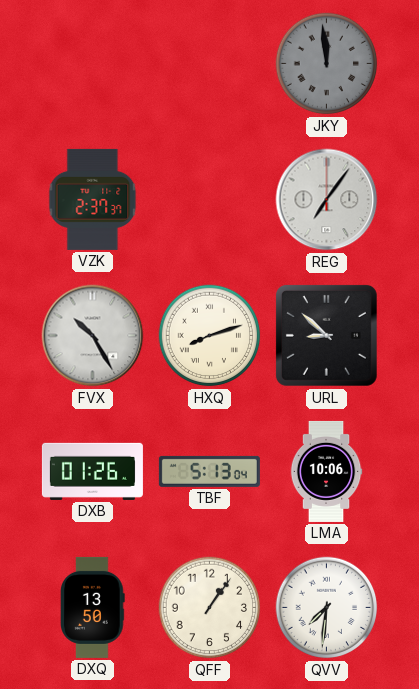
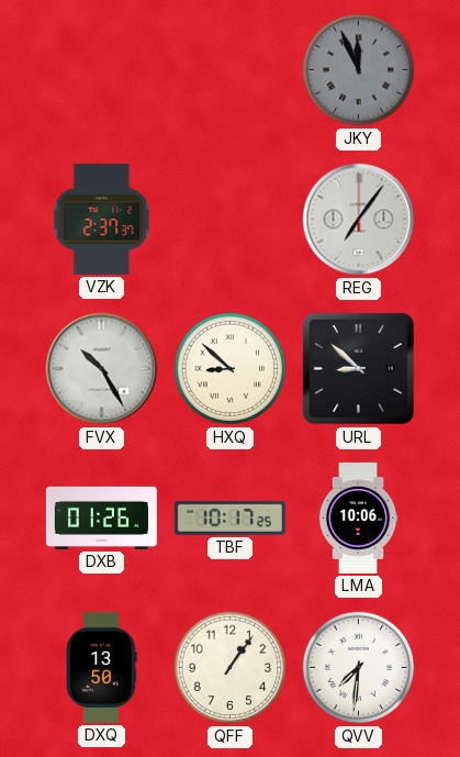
JKY: 11:59 -> 11:56
HXQ: 8:12 -> 8:52
TBF: 5:13 -> 10:17
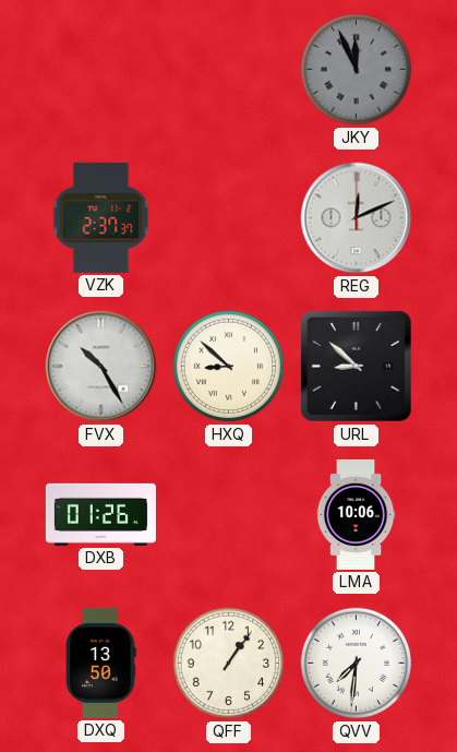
REG: 7:06 -> 12:11
TBF: 10:17 -> none
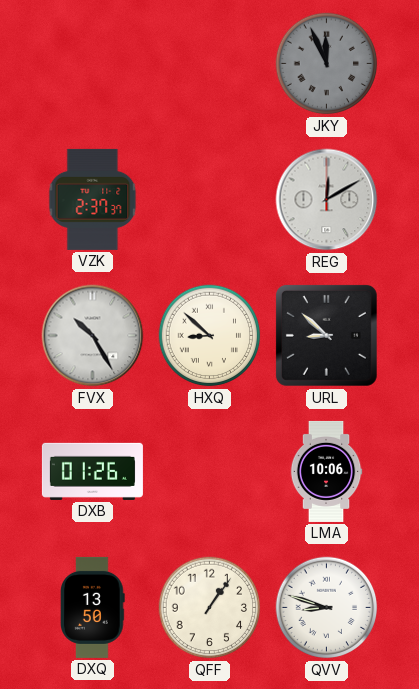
REG: 12:11 -> 12:10
QVV: 7:31 -> 8:48
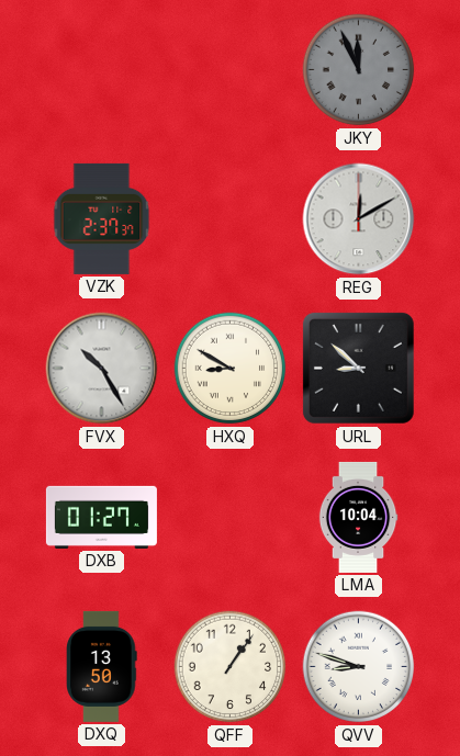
HXQ: 8:52 -> 8:50
DXB: 01:26 -> 01:27
LMA: 10:06 -> 10:04
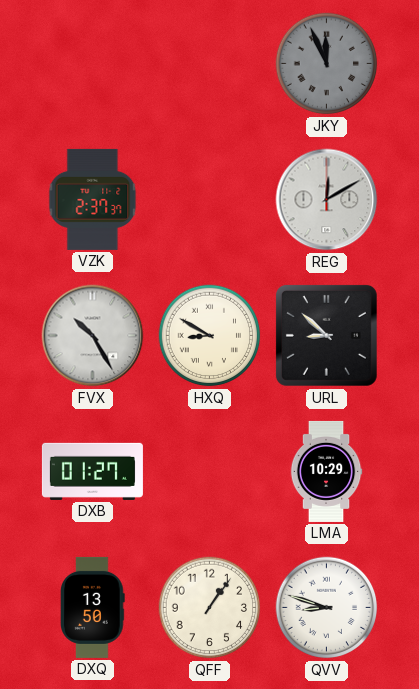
LMA: 10:04 -> 10:29
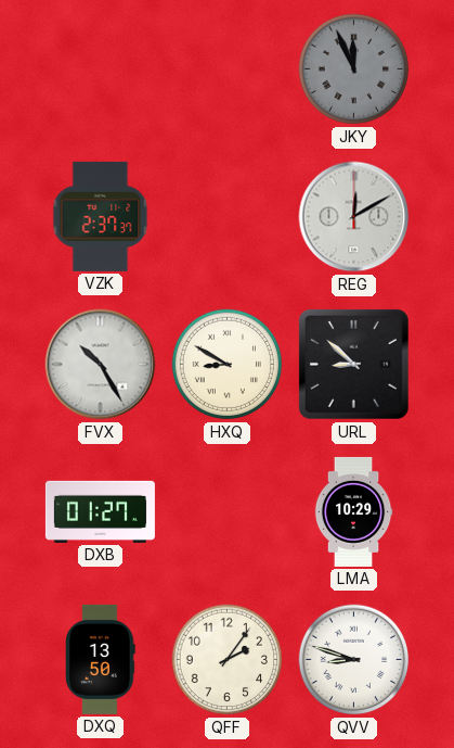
QFF: 1:06 -> 2:06
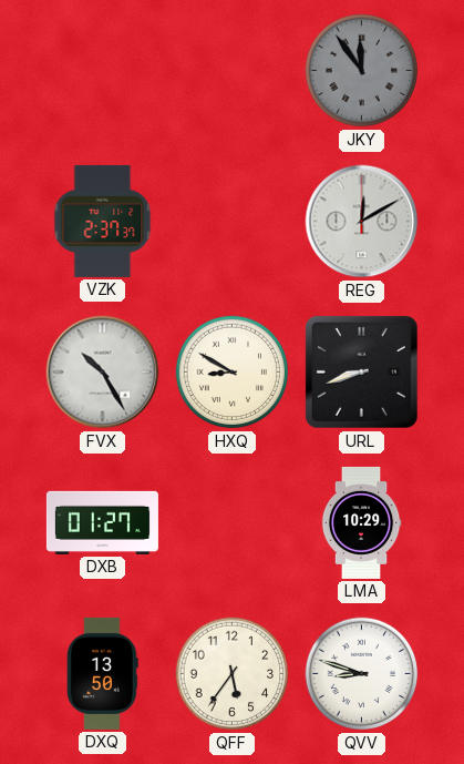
JKY: 11:56 -> 11:54
URL: 8:52 -> 8:42
QFF: 2:06 -> 5:36
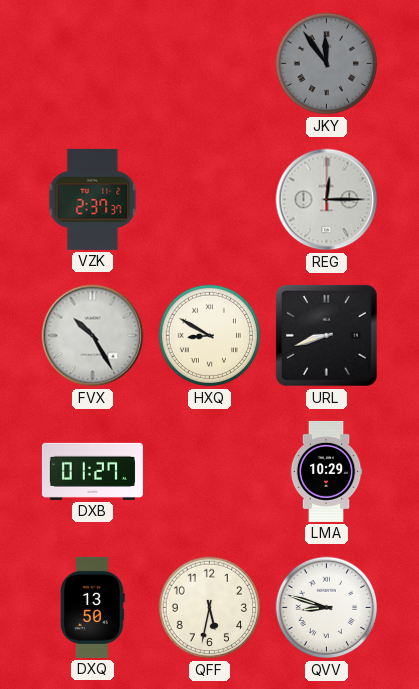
REG: 12:10 -> 12:15
QFF: 5:36 -> 5:32
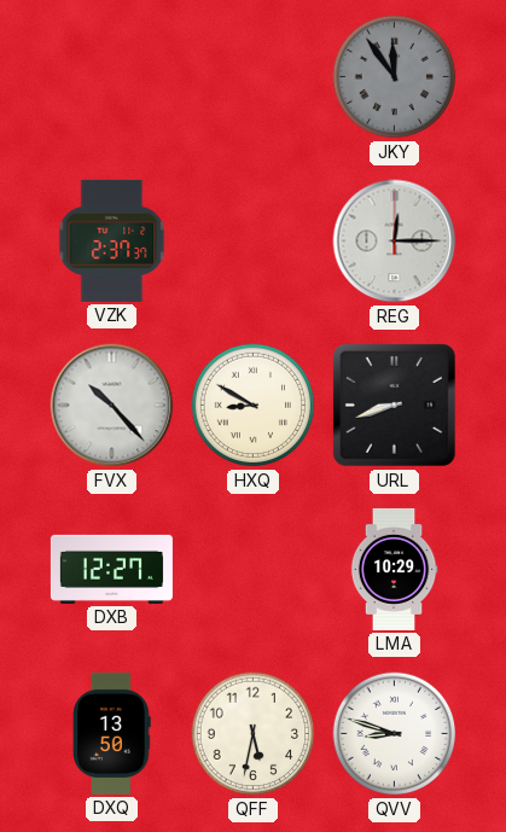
FVX: 10:25 -> 10:23
DXB: 01:27 -> 12:27
